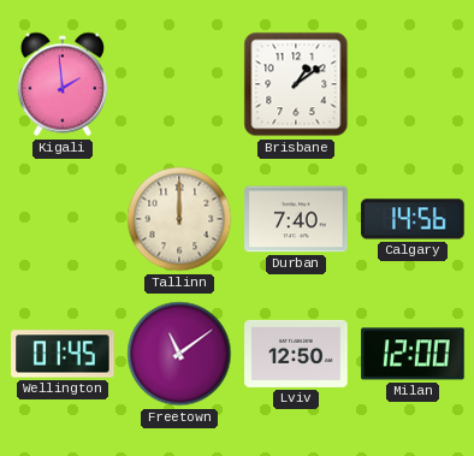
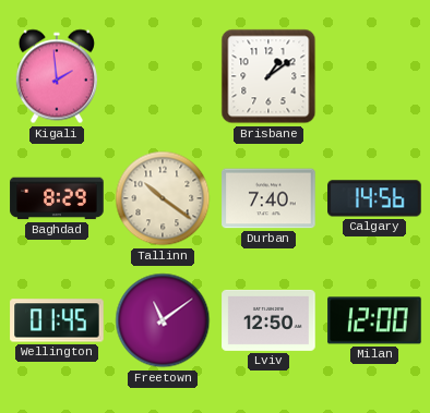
Baghdad: none -> 8:29
Tallinn: 12:00 -> 10:21
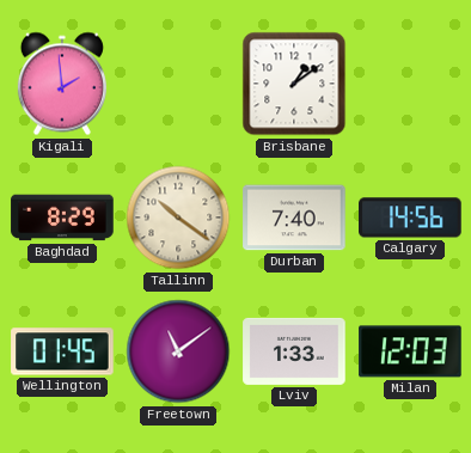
Lviv: 12:50 -> 1:33
Milan: 12:00 -> 12:03
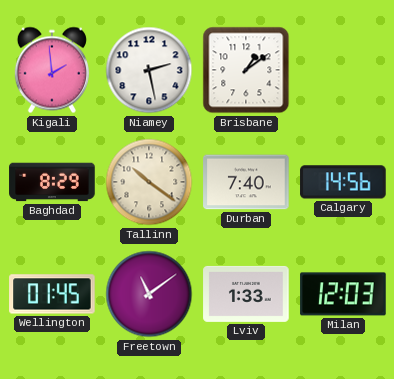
Niamey: none -> 2:28
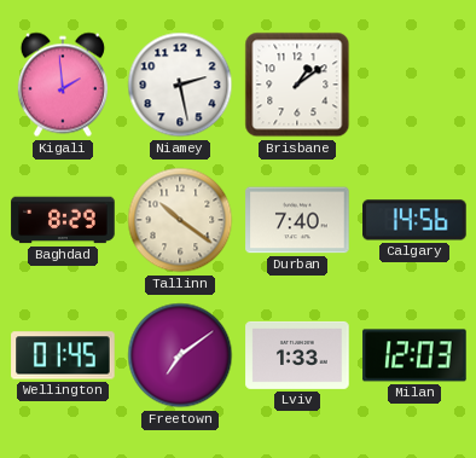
Freetown: 11:09 -> 7:09
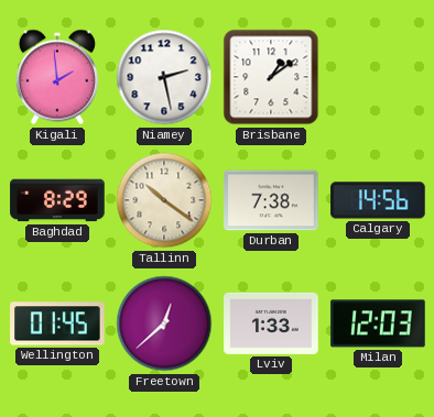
Durban: 7:40 -> 7:38
Freetown: 7:09 -> 12:38
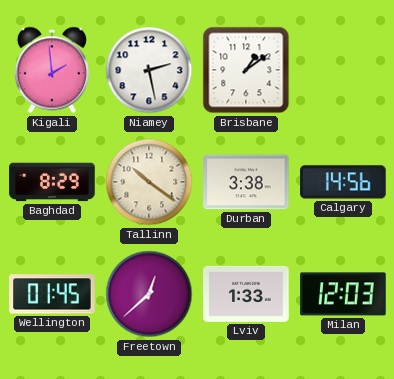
Durban: 7:38 -> 3:38
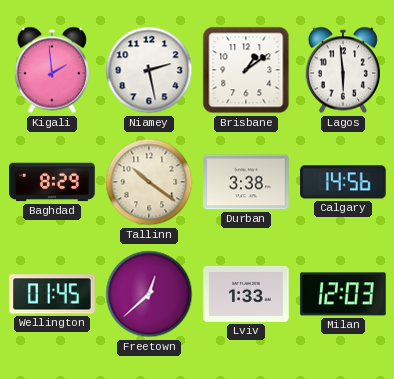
Lagos: none -> 5:59
